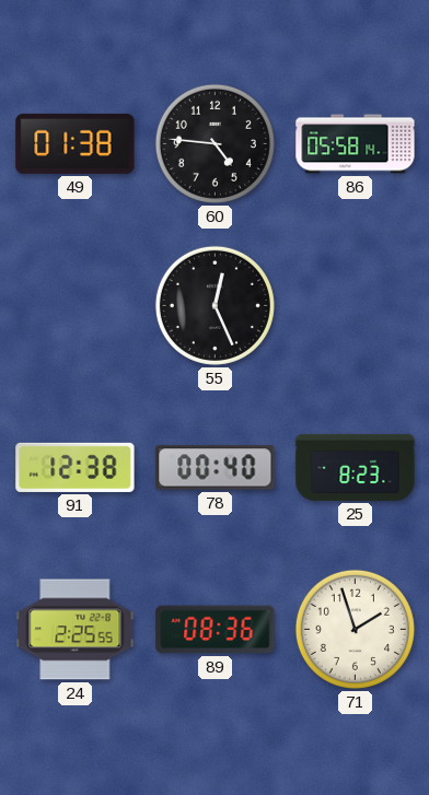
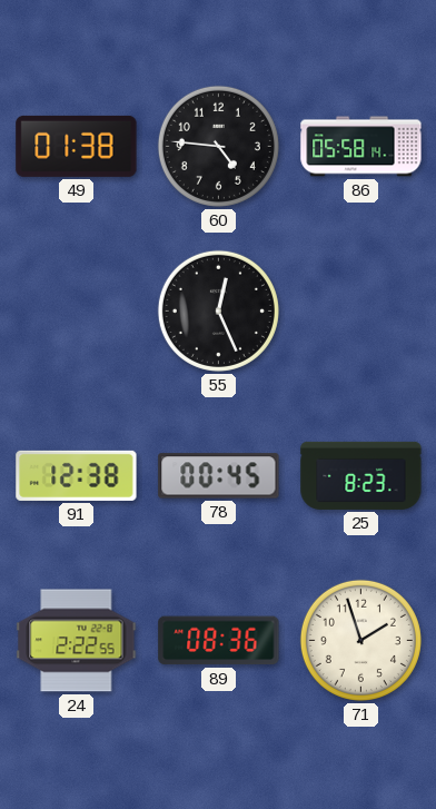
78: 00:40 -> 00:45
24: 2:25 -> 2:22
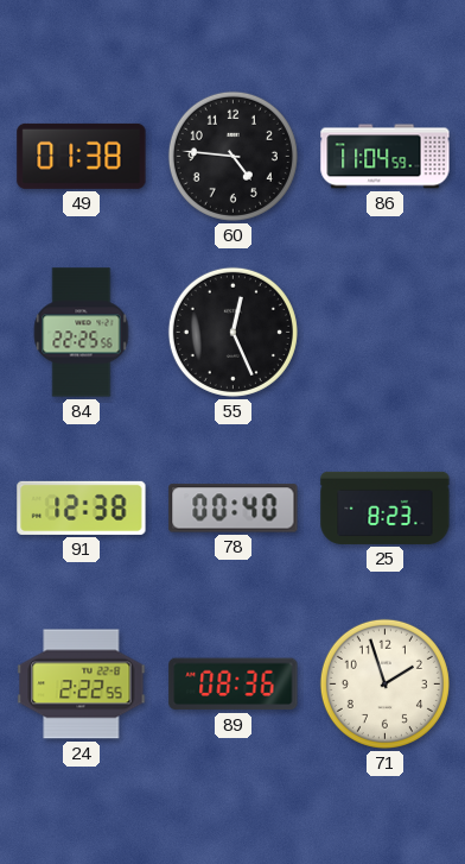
86: 05:58 -> 11:04
84: none -> 22:25
78: 00:45 -> 00:40
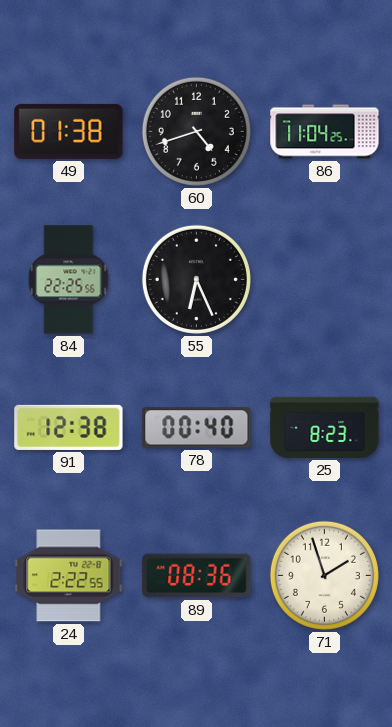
60: 4:46 -> 4:42
86: 11:04:59 -> 11:04:25
55: 12:26 -> 6:26
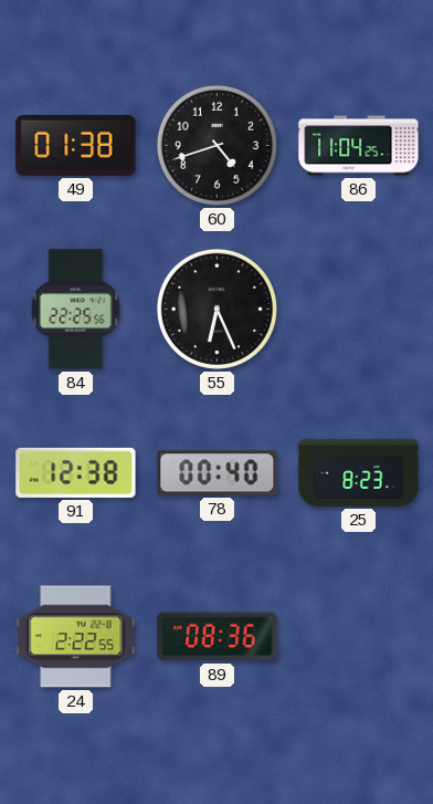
71: 1:57 -> none
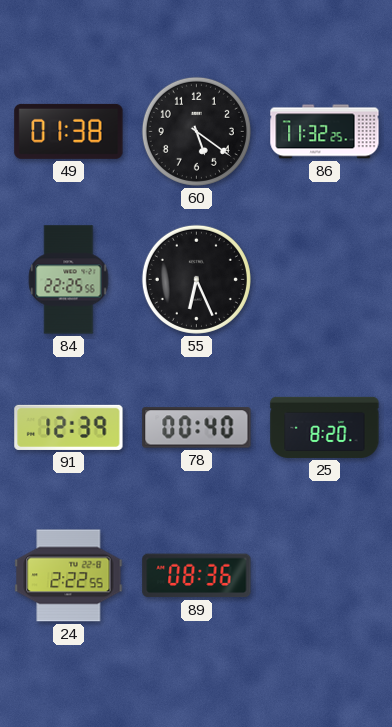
60: 4:42 -> 5:21
86: 11:04 -> 11:32
91: 12:38 -> 12:39
25: 8:23 -> 8:20
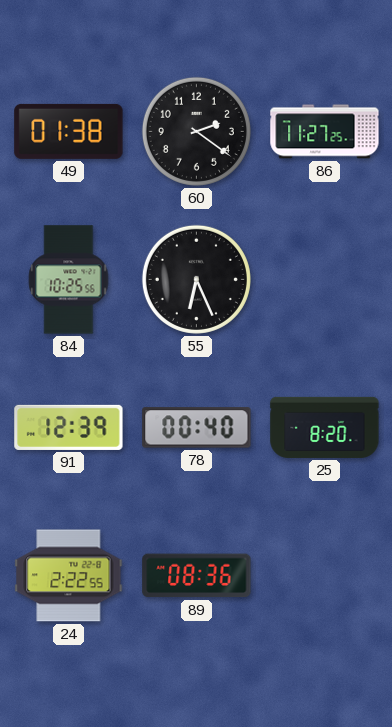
60: 5:21 -> 2:21
86: 11:32 -> 11:27
84: 22:25 -> 10:25
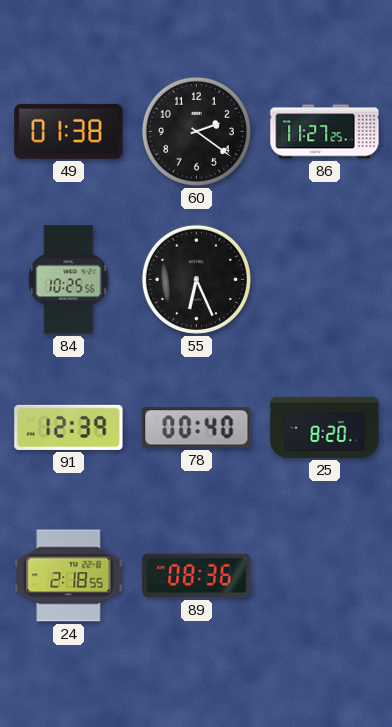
24: 2:22 -> 2:18
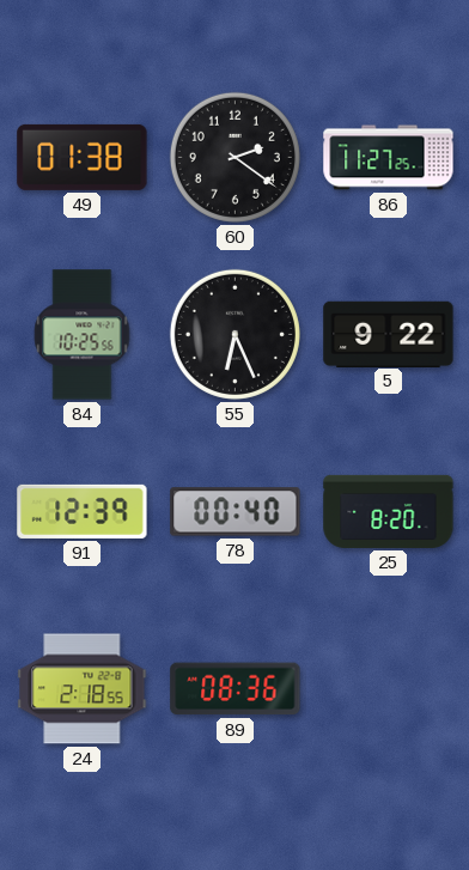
5: none -> 9:22
